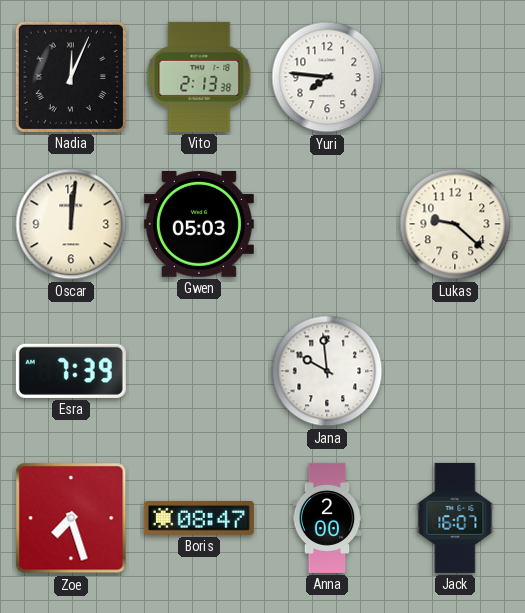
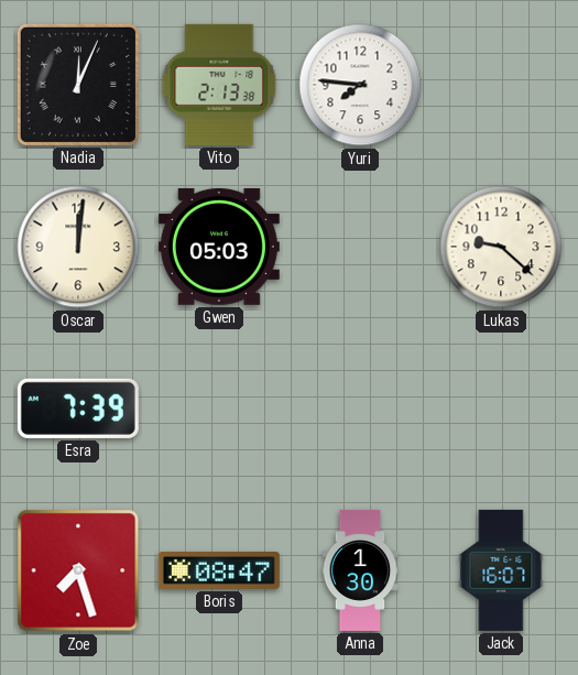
Jana: 9:59 -> none
Anna: 2:00 -> 1:30
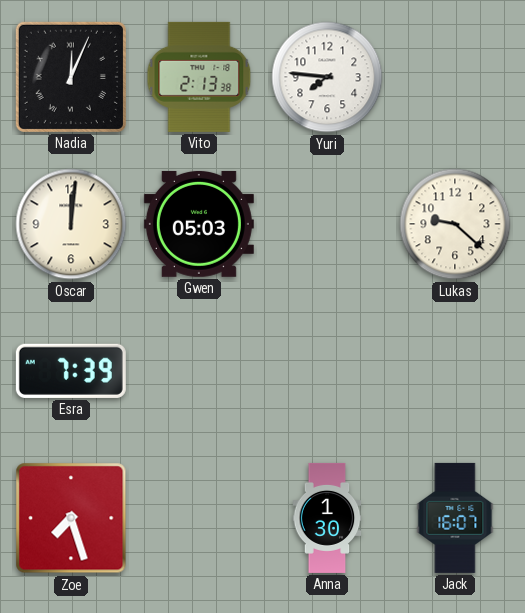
Boris: 08:47 -> none
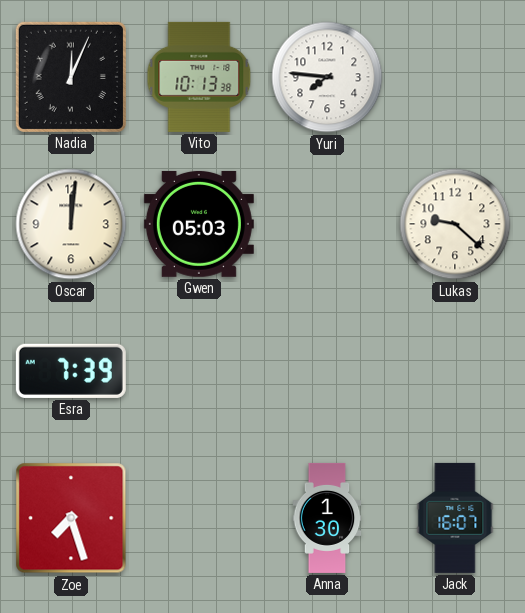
Vito: 2:13 -> 10:13
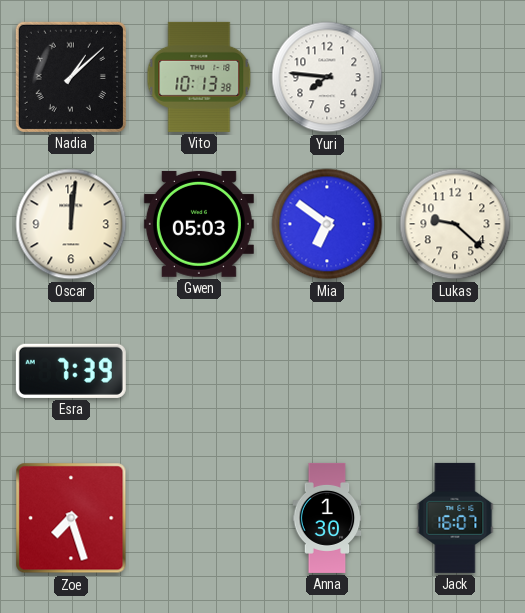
Nadia: 12:04 -> 1:08
Mia: none -> 6:51
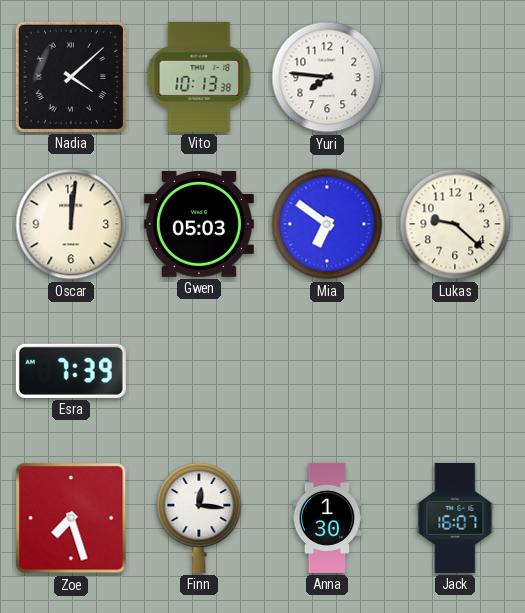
Nadia: 1:08 -> 4:08
Finn: none -> 12:16
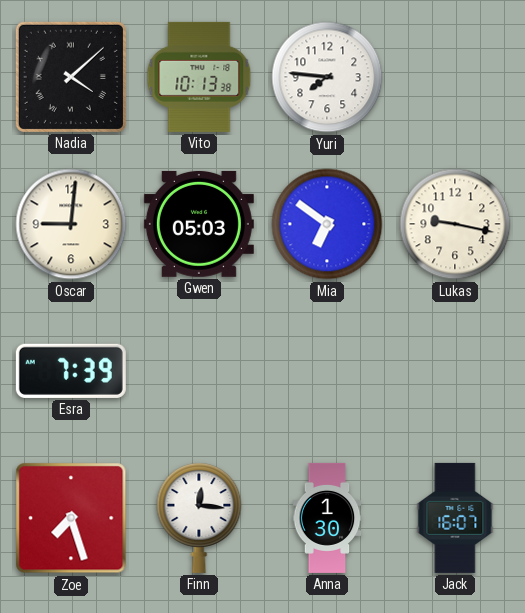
Oscar: 12:01 -> 9:01
Lukas: 9:22 -> 9:17
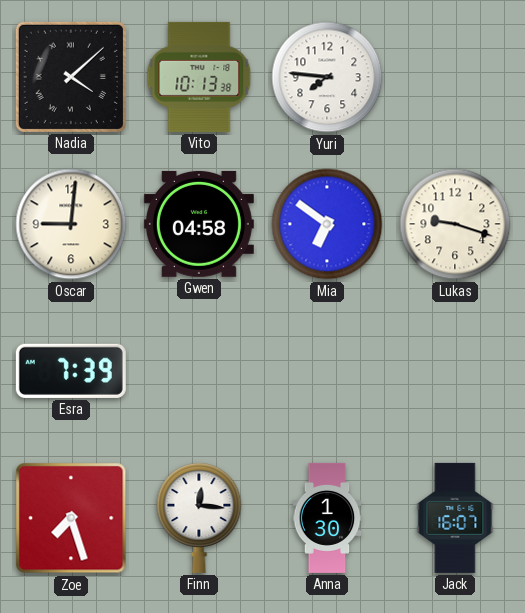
Gwen: 05:03 -> 04:58
Lukas: 9:17 -> 9:18
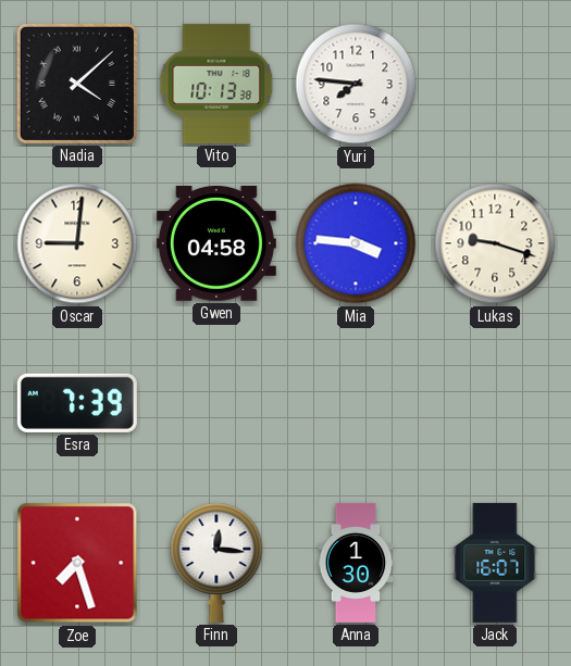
Mia: 6:51 -> 3:46
